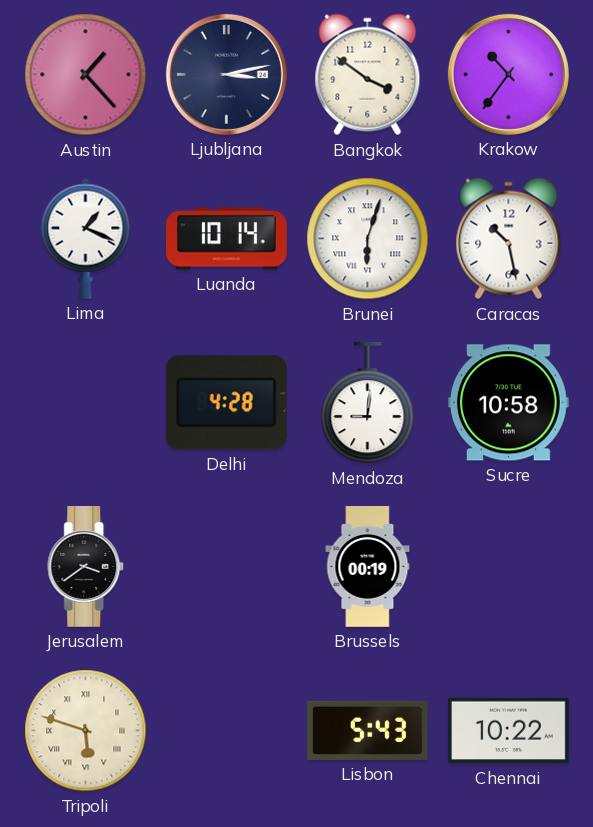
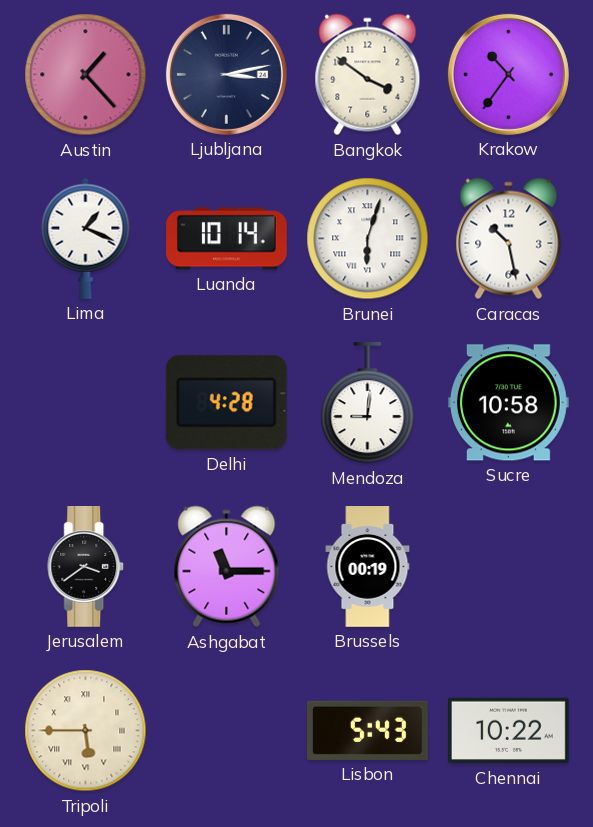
Ashgabat: none -> 11:15
Tripoli: 5:48 -> 5:45
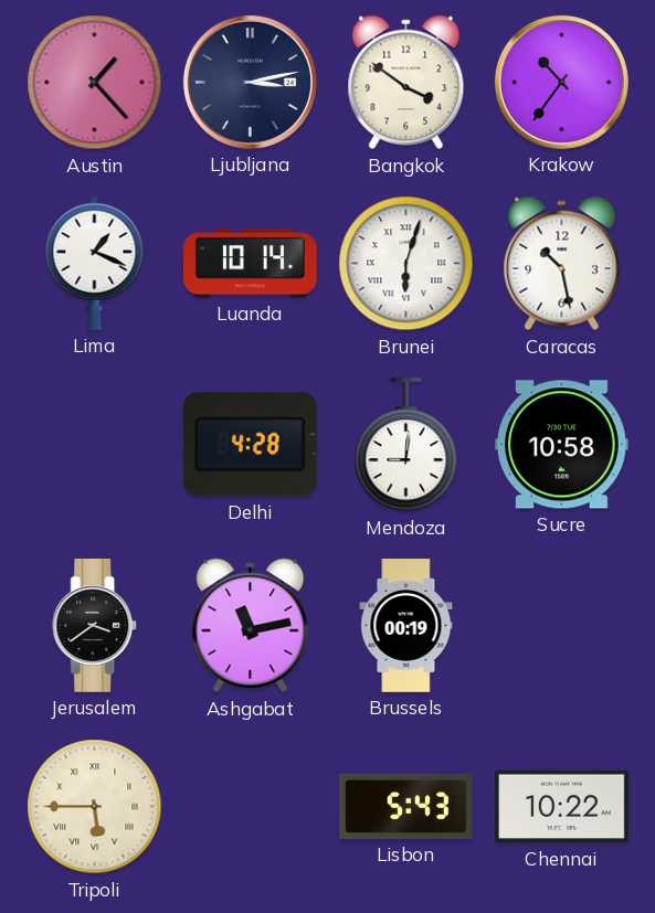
Ashgabat: 11:15 -> 11:13
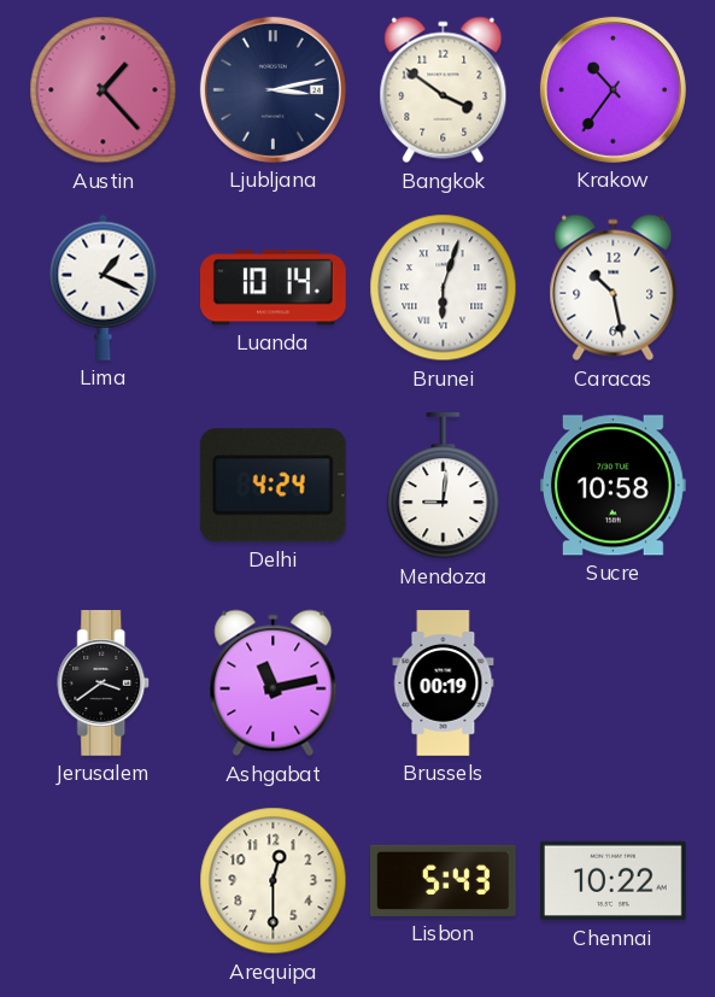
Delhi: 4:28 -> 4:24
Tripoli: 5:45 -> none
Arequipa: none -> 12:30
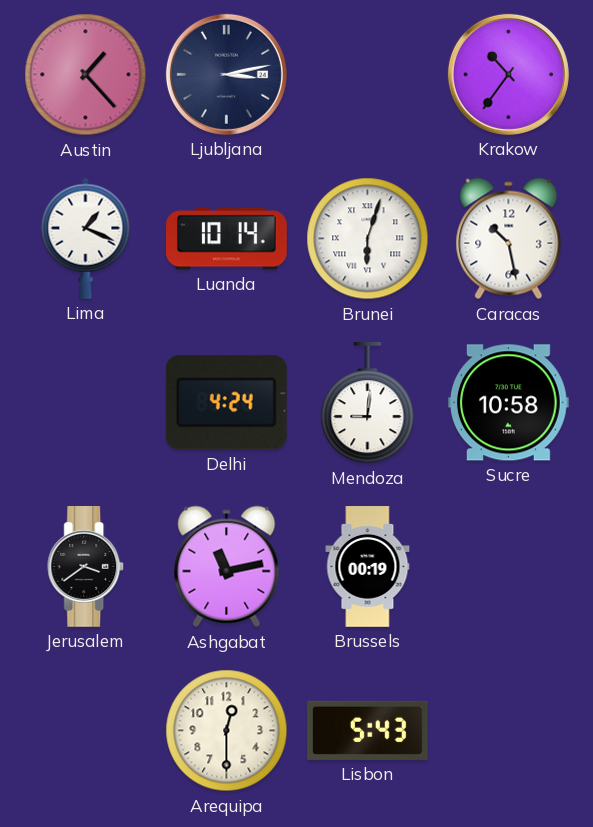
Bangkok: 3:51 -> none
Chennai: 10:22 -> none
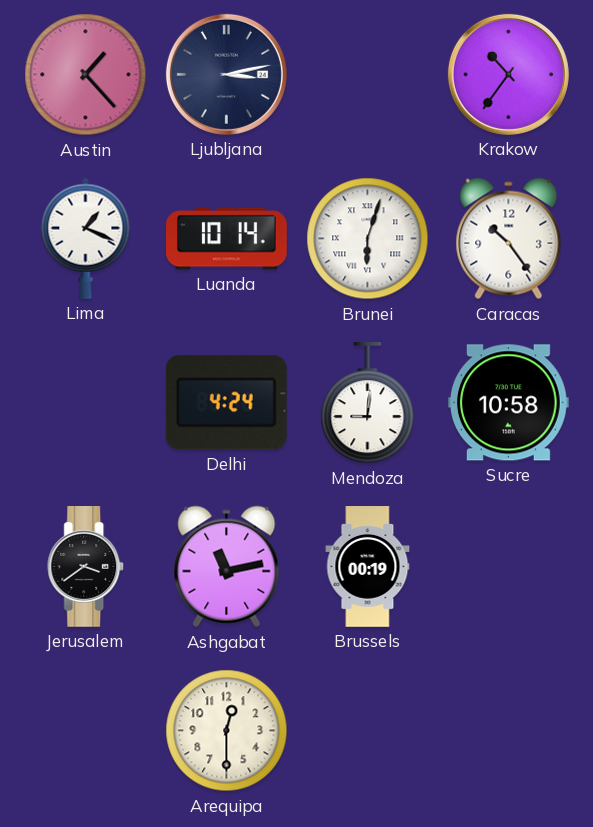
Caracas: 10:28 -> 10:24
Lisbon: 5:43 -> none
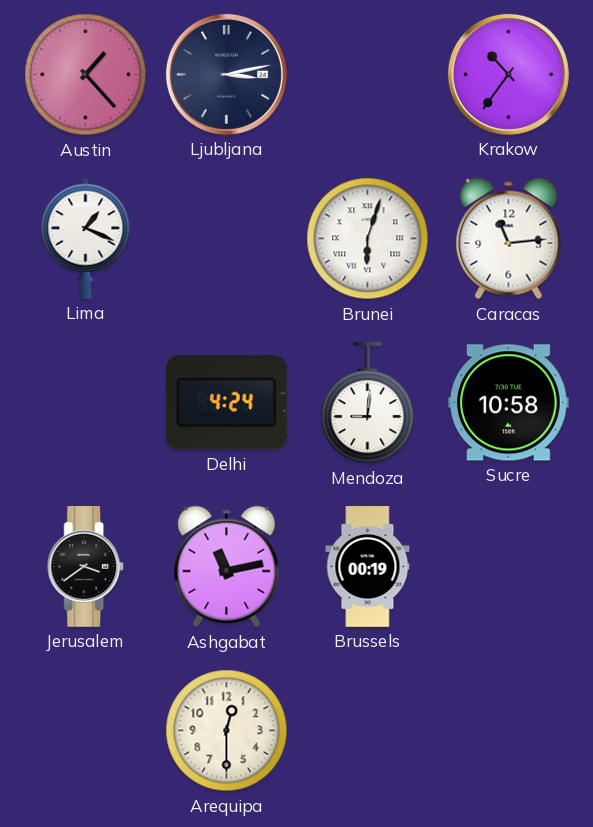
Luanda: 10:14 -> none
Caracas: 10:24 -> 11:14
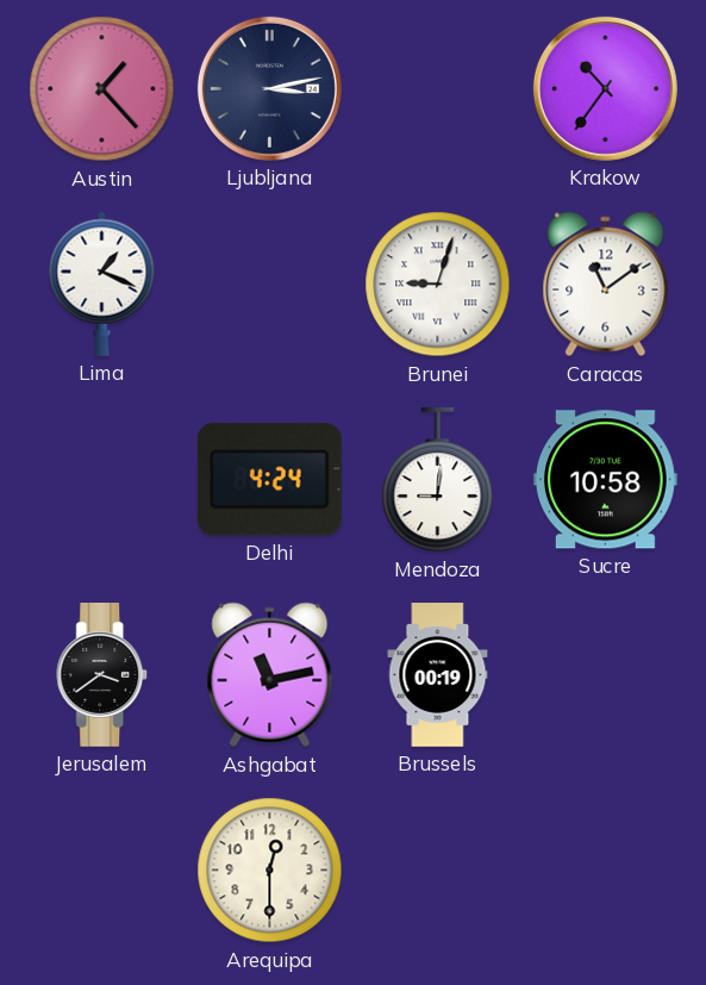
Brunei: 6:03 -> 9:03
Caracas: 11:14 -> 11:09
